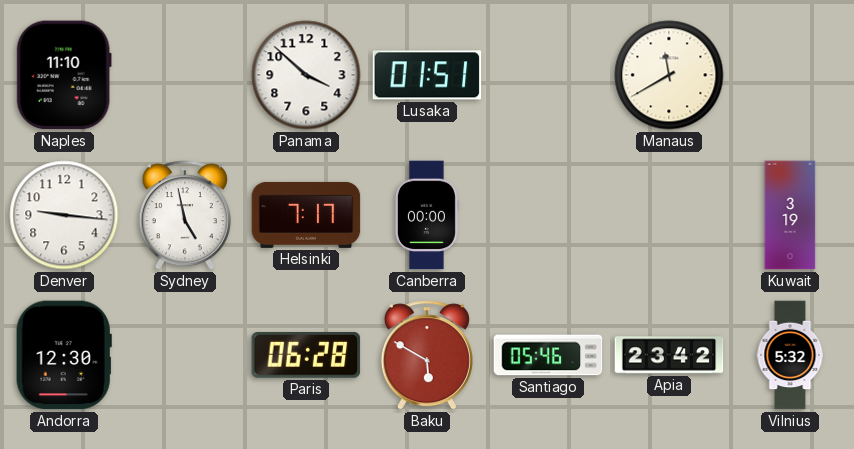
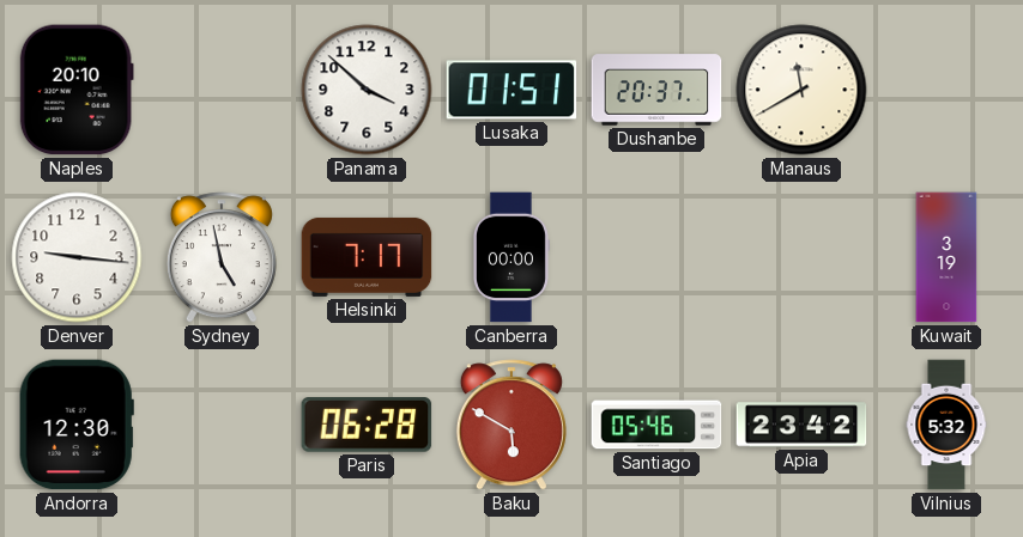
Naples: 11:10 -> 20:10
Dushanbe: none -> 20:37
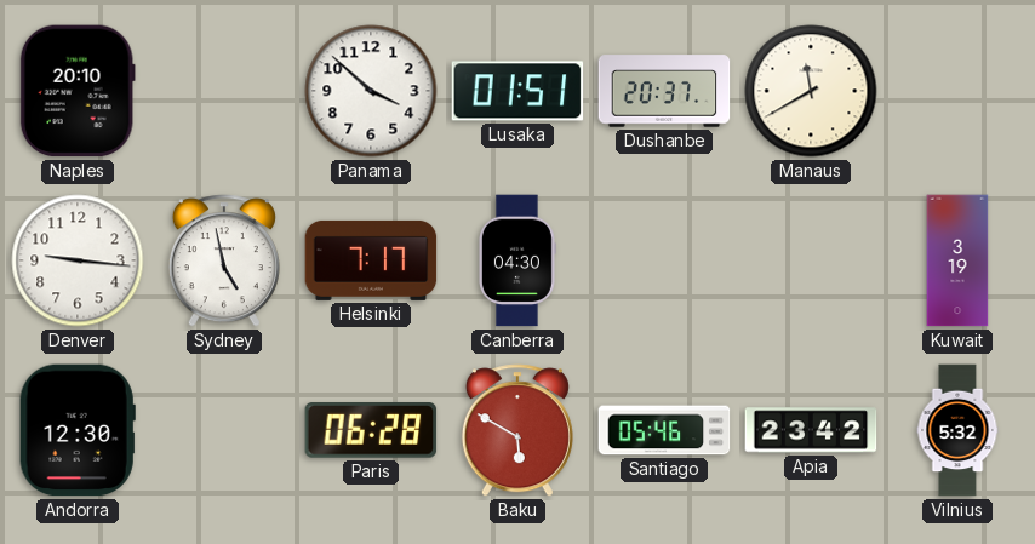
Canberra: 00:00 -> 04:30
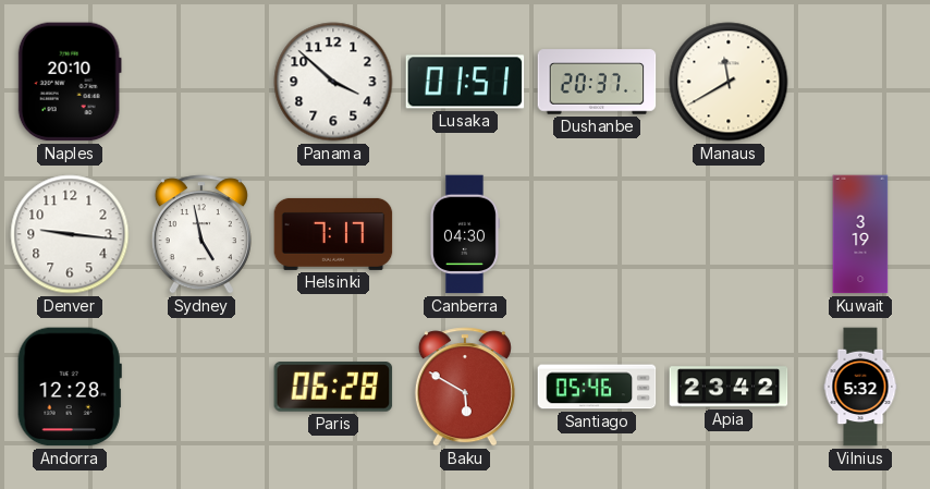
Andorra: 12:30 -> 12:28
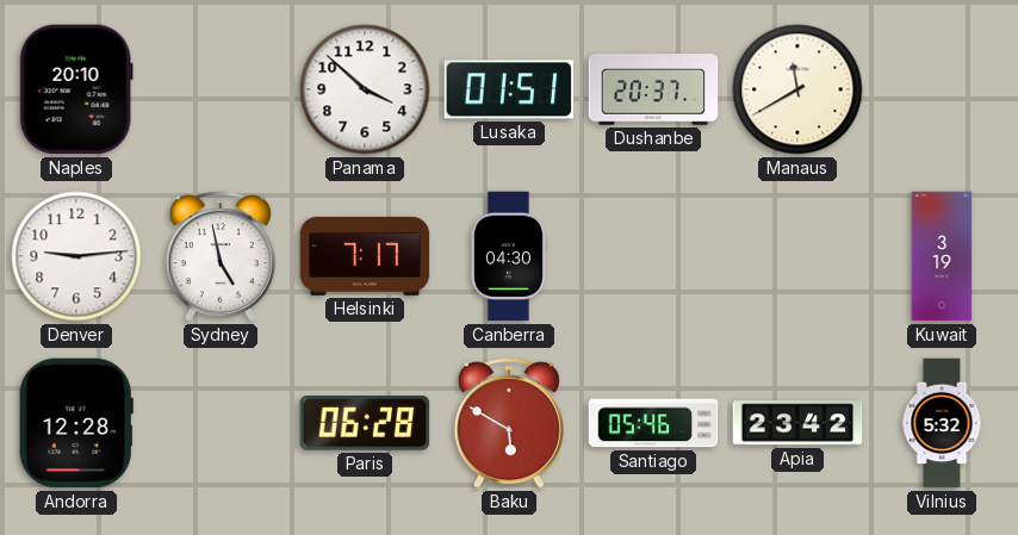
Denver: 9:16 -> 9:14
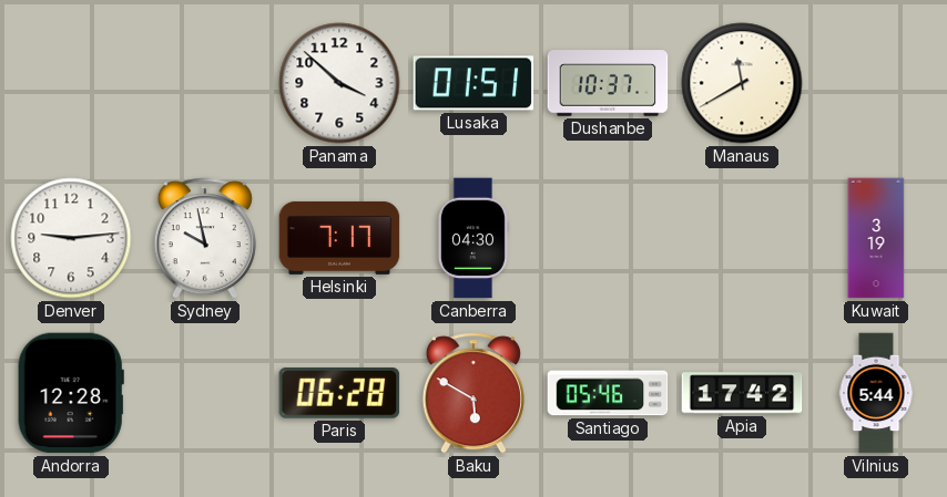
Naples: 20:10 -> none
Dushanbe: 20:37 -> 10:37
Sydney: 4:58 -> 9:58
Apia: 23:42 -> 17:42
Vilnius: 5:32 -> 5:44
